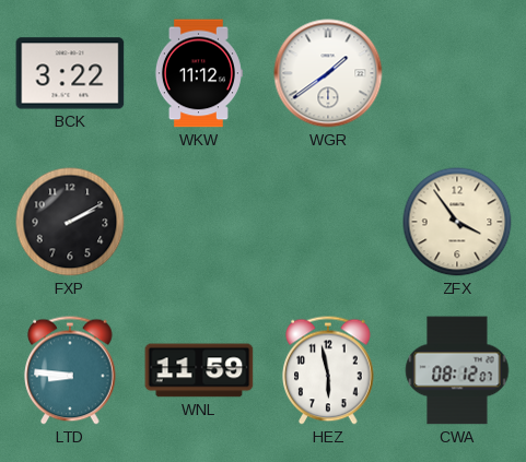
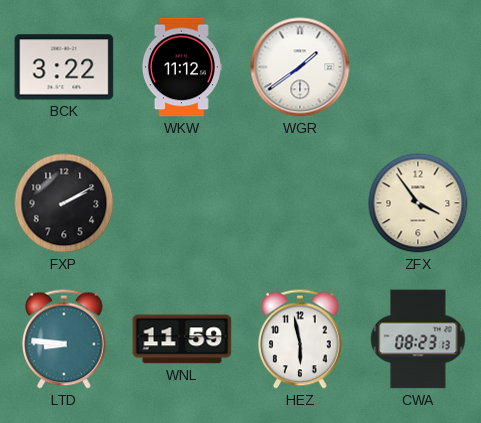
CWA: 08:12 -> 08:23
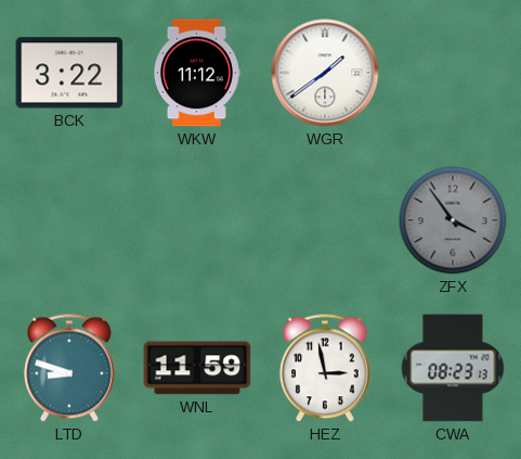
FXP: 2:10 -> none
ZFX dial: cream -> grey
LTD: 8:46 -> 8:48
HEZ: 5:58 -> 2:58
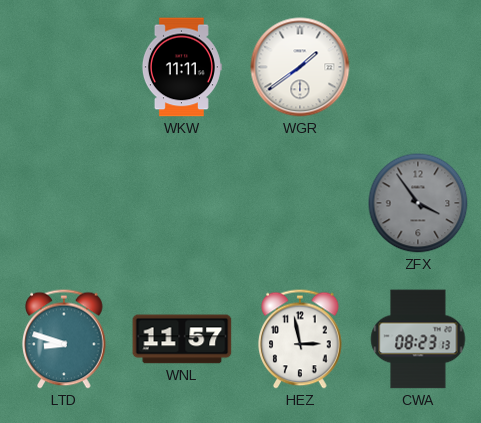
BCK: 3:22 -> none
WKW: 11:12 -> 11:11
WNL: 11:59 -> 11:57
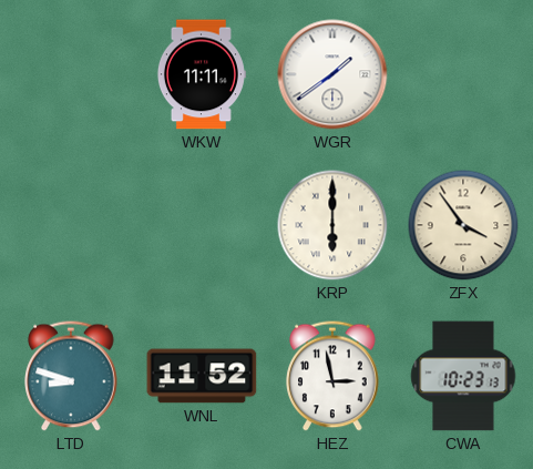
KRP: none -> 6:00
ZFX dial: grey -> cream
WNL: 11:57 -> 11:52
CWA: 08:23 -> 10:23
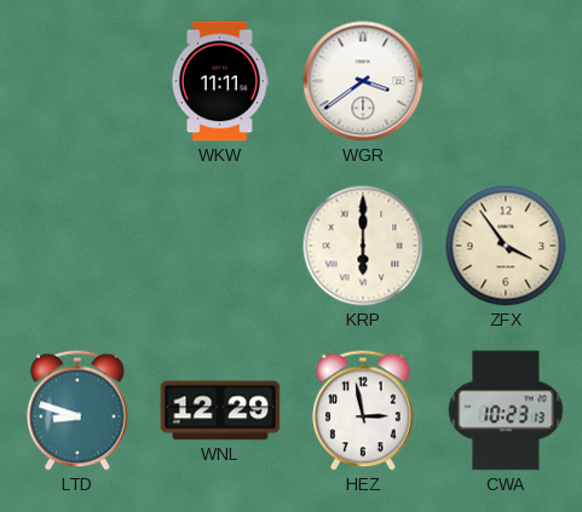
WGR: 1:39 -> 3:39
WNL: 11:52 -> 12:29
